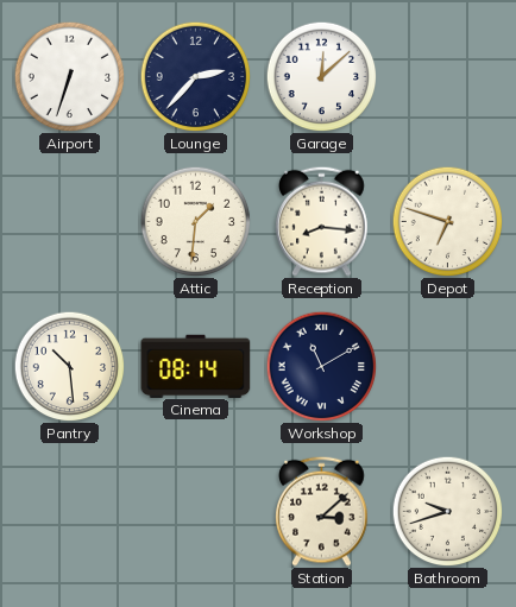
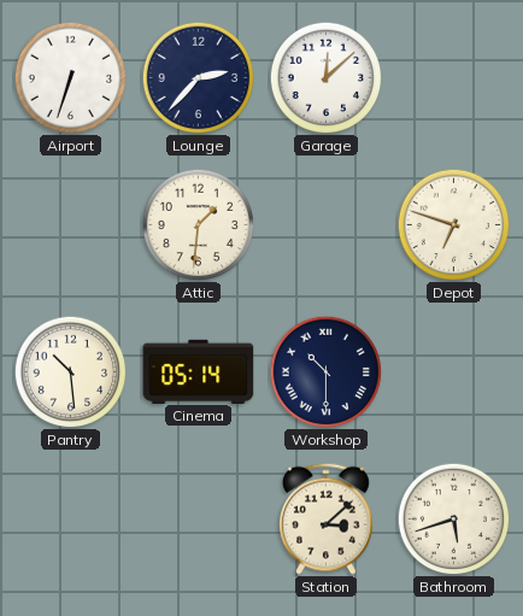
Reception: 8:16 -> none
Cinema: 08:14 -> 05:14
Workshop: 11:10 -> 10:30
Bathroom: 9:42 -> 5:42
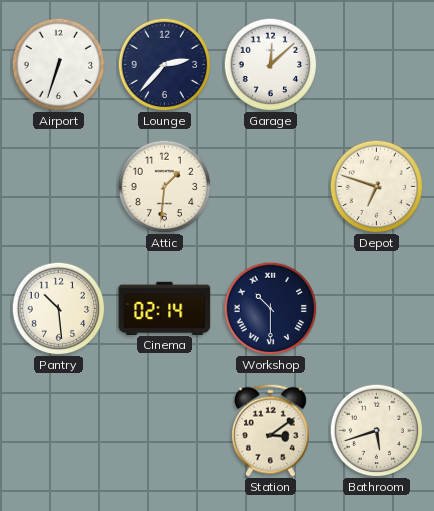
Cinema: 05:14 -> 02:14
Station: 3:08 -> 3:09
